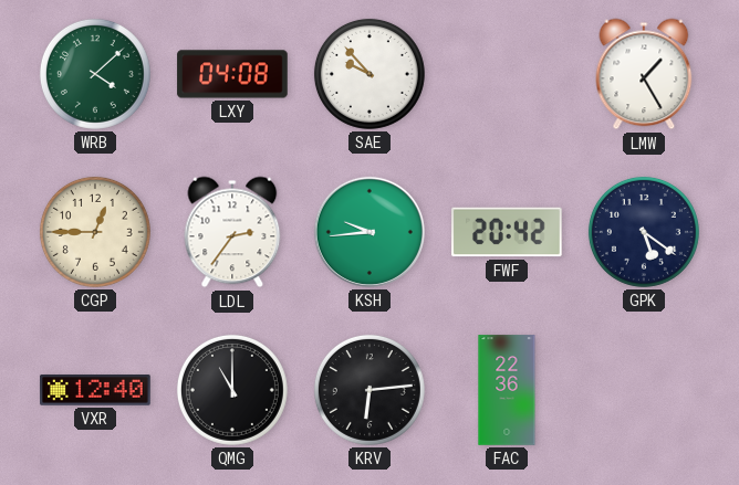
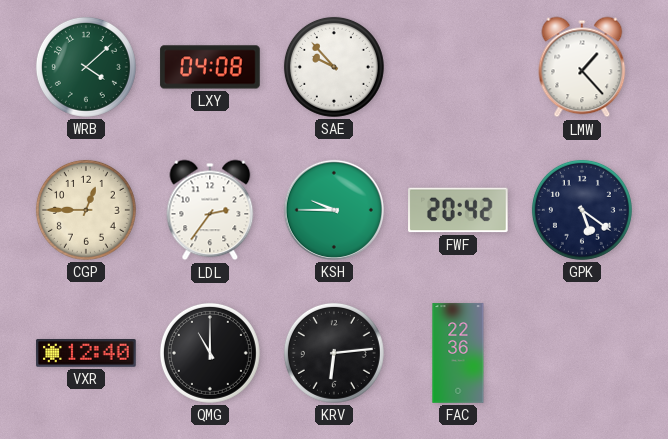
LMW: 1:25 -> 1:23
KSH: 9:44 -> 9:45
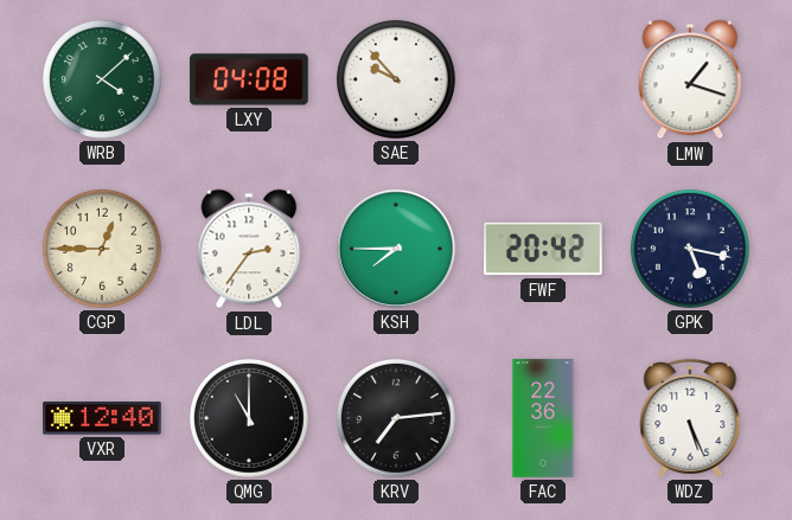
LMW: 1:23 -> 1:18
KSH: 9:45 -> 7:45
GPK: 5:21 -> 5:17
KRV: 6:14 -> 7:14
WDZ: none -> 5:26
